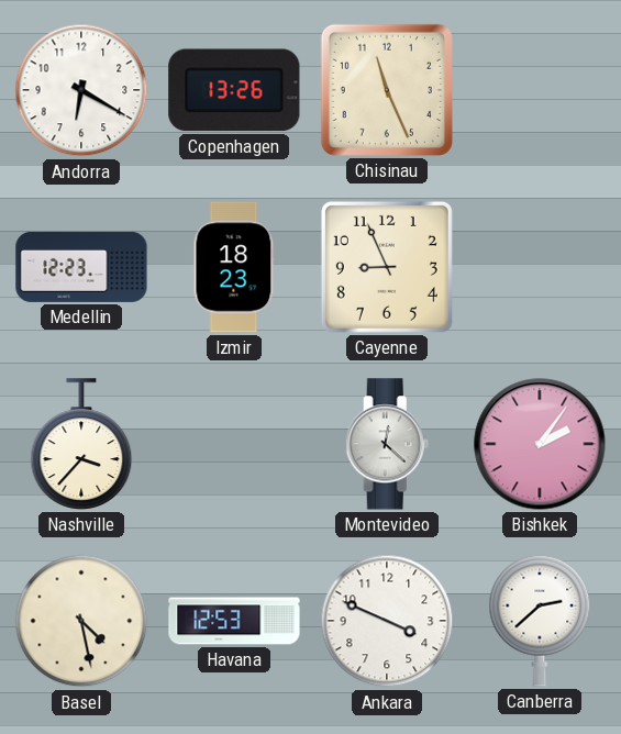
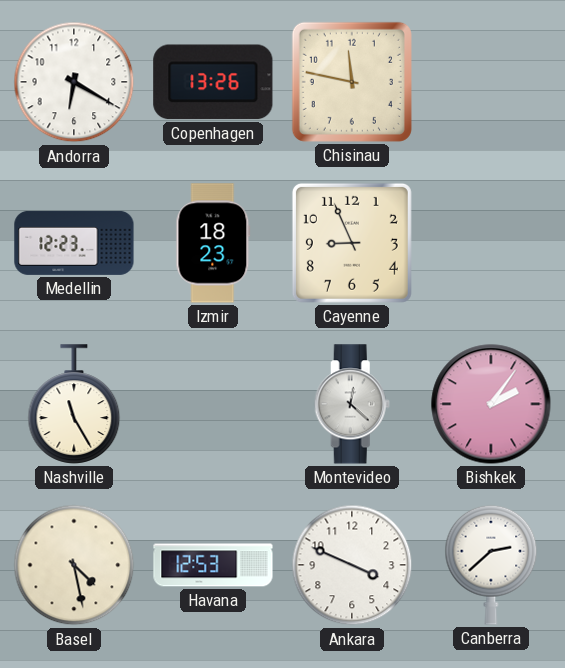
Chisinau: 11:26 -> 11:47
Nashville: 3:37 -> 11:25
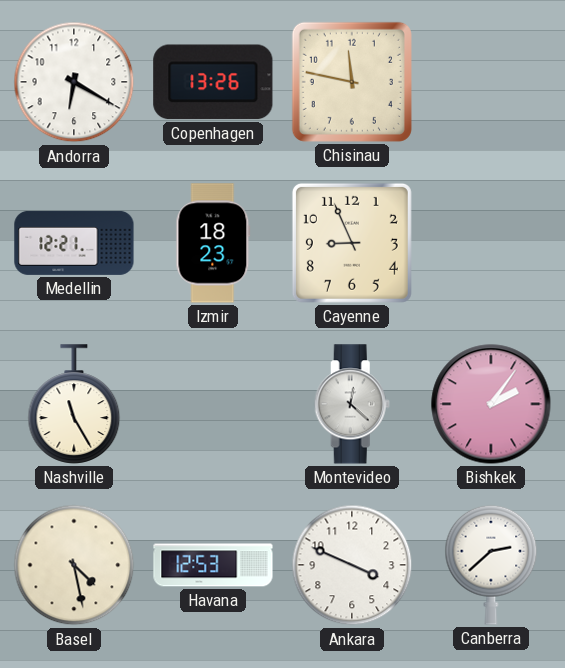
Medellin: 12:23 -> 12:21
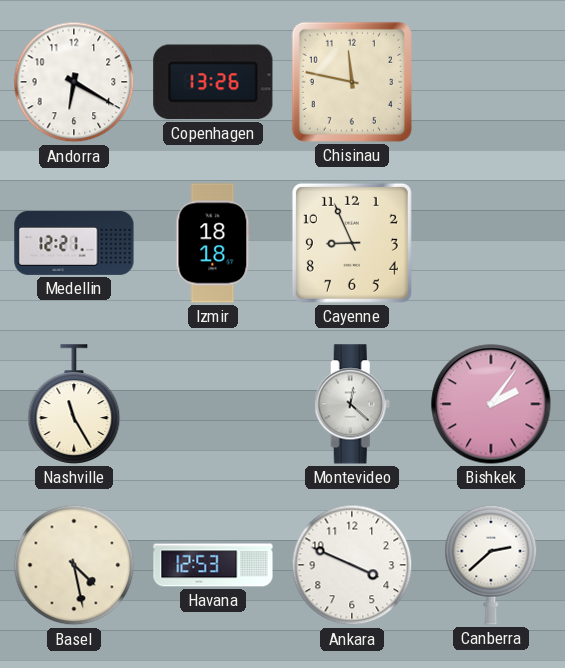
Izmir: 18:23 -> 18:18
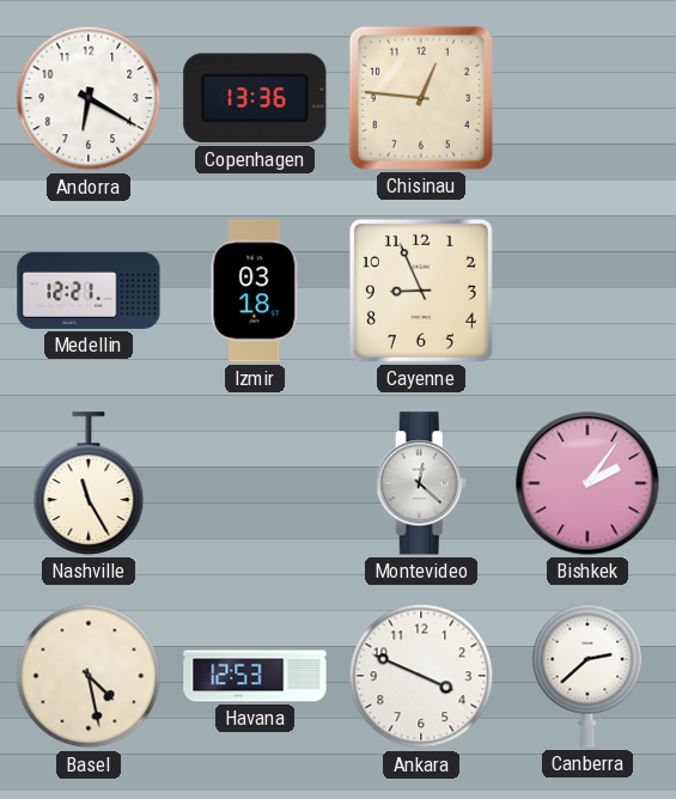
Copenhagen: 13:26 -> 13:36
Chisinau: 11:47 -> 12:46
Izmir: 18:18 -> 03:18
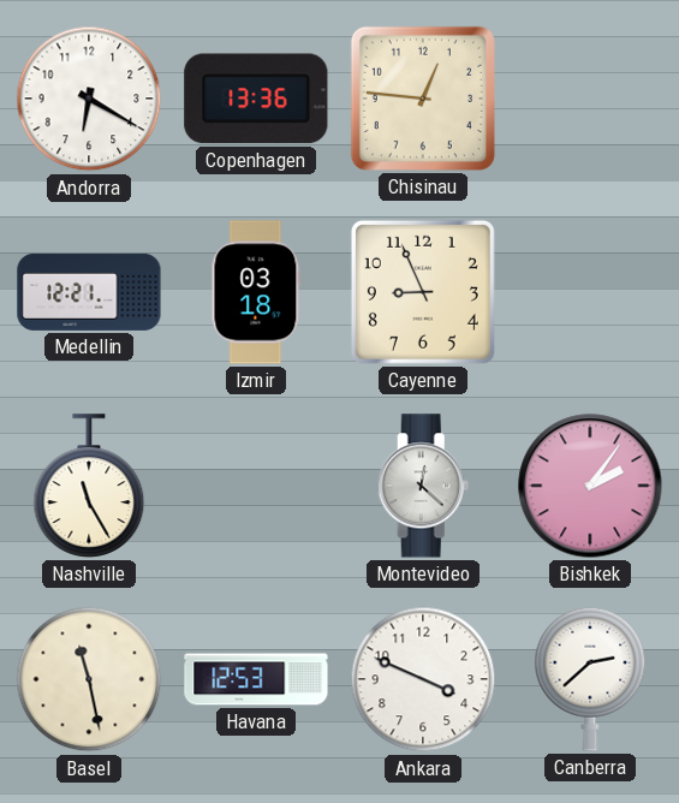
Basel: 4:28 -> 11:28
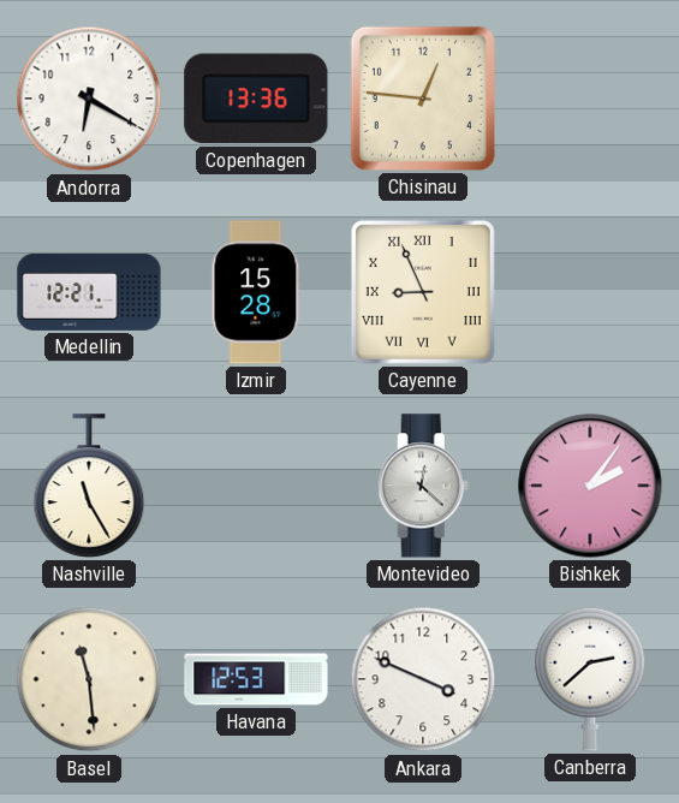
Izmir: 03:18 -> 15:28
Cayenne numerals: Arabic -> Roman
Basel: 11:28 -> 11:29
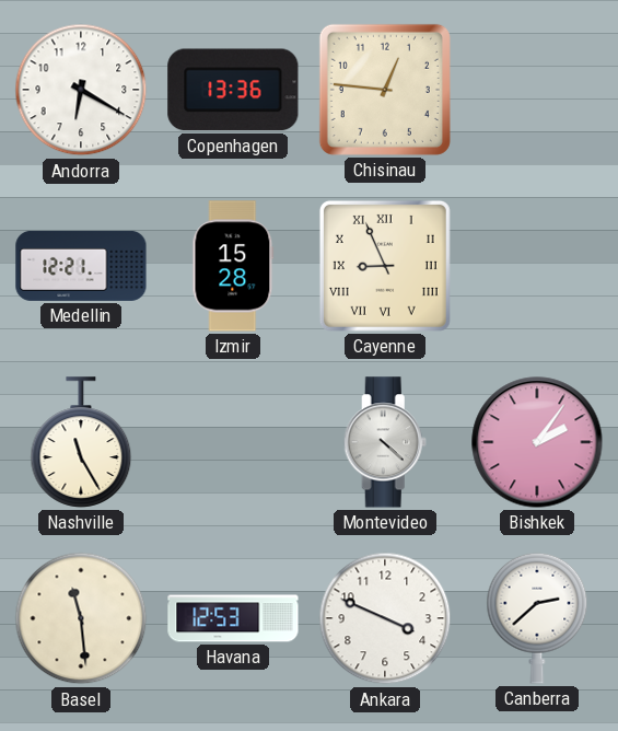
Montevideo: 12:22 -> 4:22
